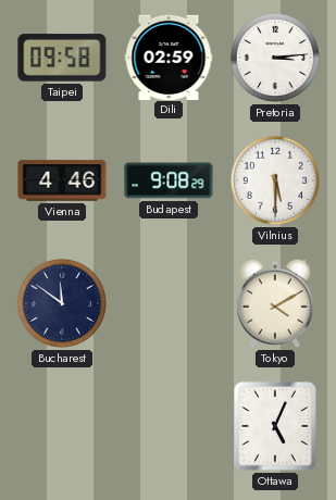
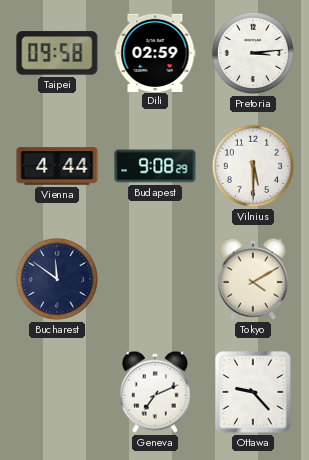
Vienna: 4:46 -> 4:44
Geneva: none -> 7:11
Ottawa: 5:04 -> 9:23
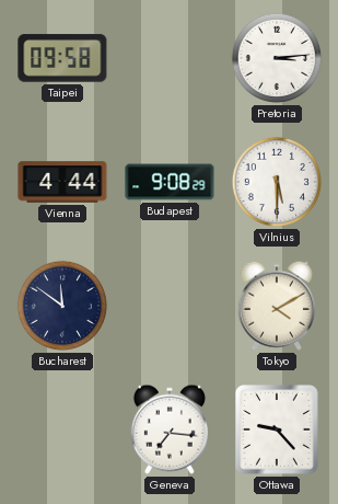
Dili: 02:59 -> none
Geneva: 7:11 -> 7:16
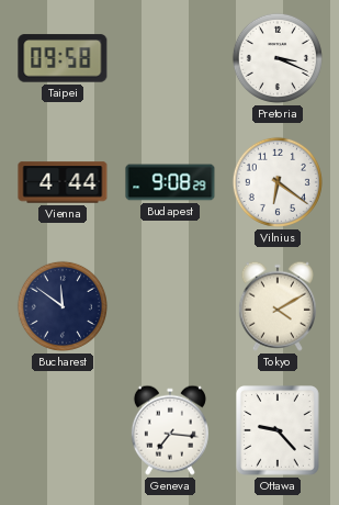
Pretoria: 3:14 -> 3:19
Vilnius: 5:30 -> 6:21
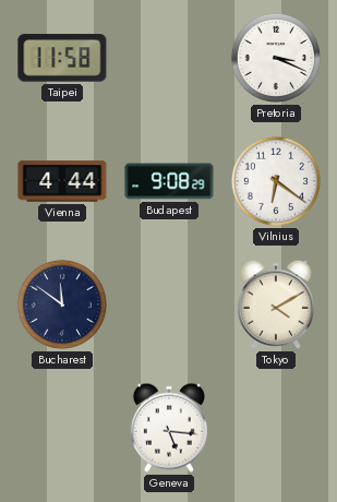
Taipei: 09:58 -> 11:58
Geneva: 7:16 -> 5:16
Ottawa: 9:23 -> none
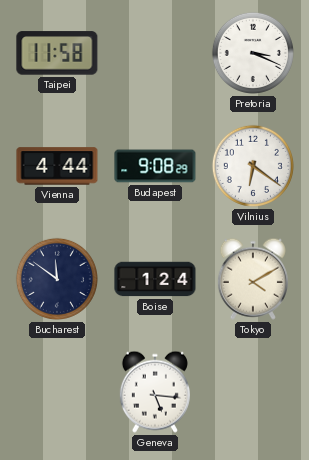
Boise: none -> 1:24
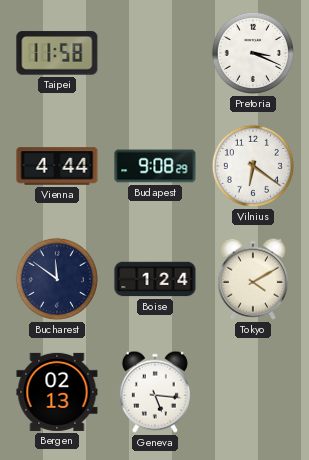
Bergen: none -> 02:13
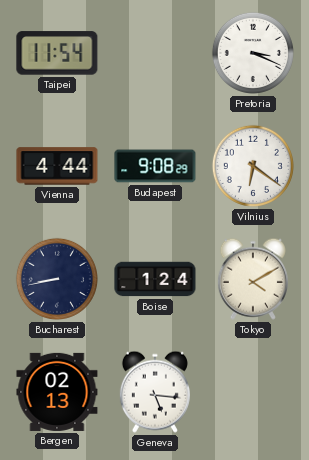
Taipei: 11:58 -> 11:54
Bucharest: 11:51 -> 8:43
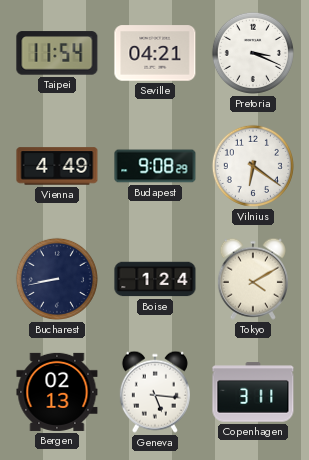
Seville: none -> 04:21
Vienna: 4:44 -> 4:49
Copenhagen: none -> 3:11
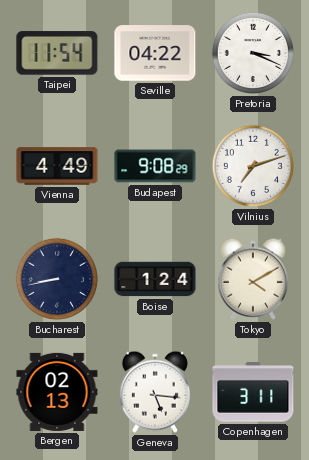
Seville: 04:21 -> 04:22
Vilnius: 6:21 -> 7:12
